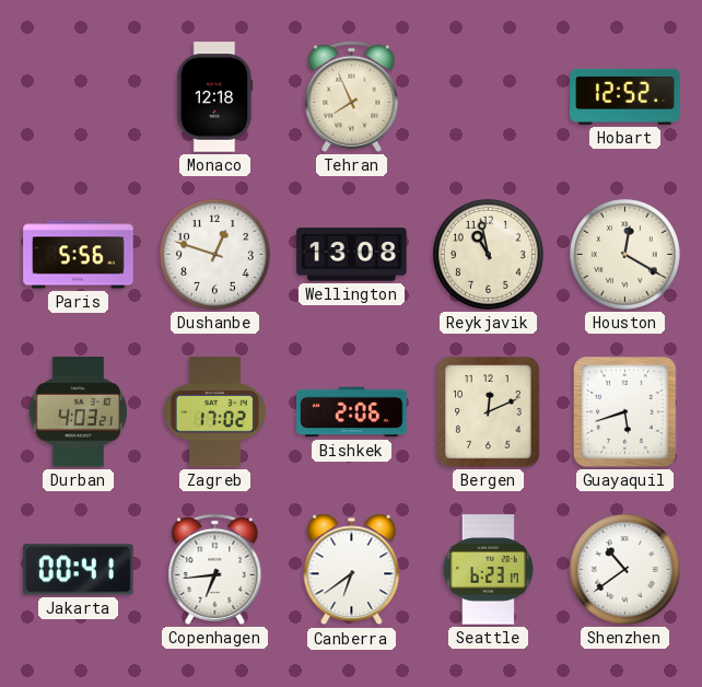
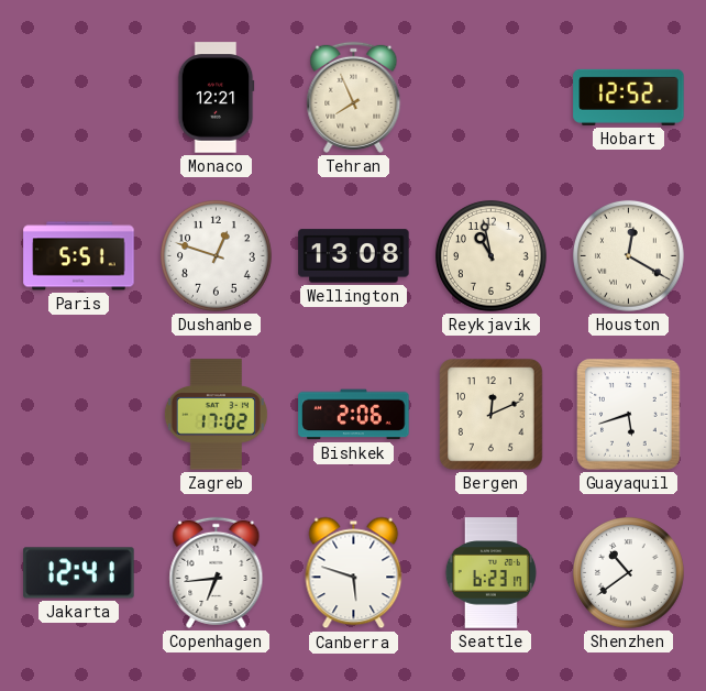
Monaco: 12:18 -> 12:21
Paris: 5:56 -> 5:51
Durban: 4:03 -> none
Jakarta: 00:41 -> 12:41
Canberra: 6:39 -> 5:48
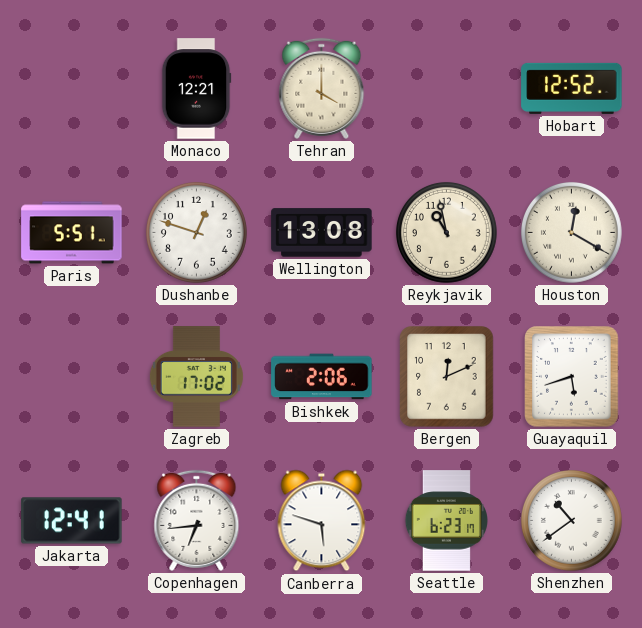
Tehran: 7:56 -> 4:00
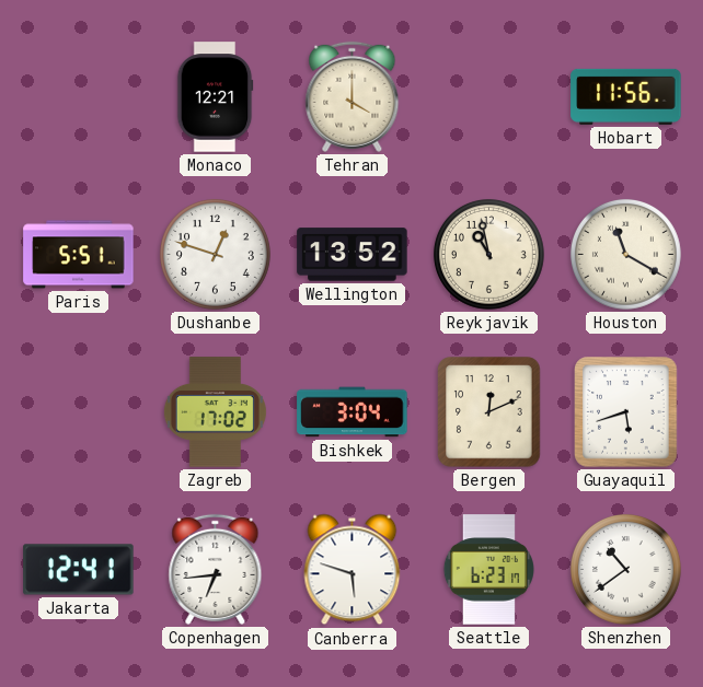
Hobart: 12:52 -> 11:56
Wellington: 13:08 -> 13:52
Houston: 12:20 -> 11:20
Bishkek: 2:06 -> 3:04
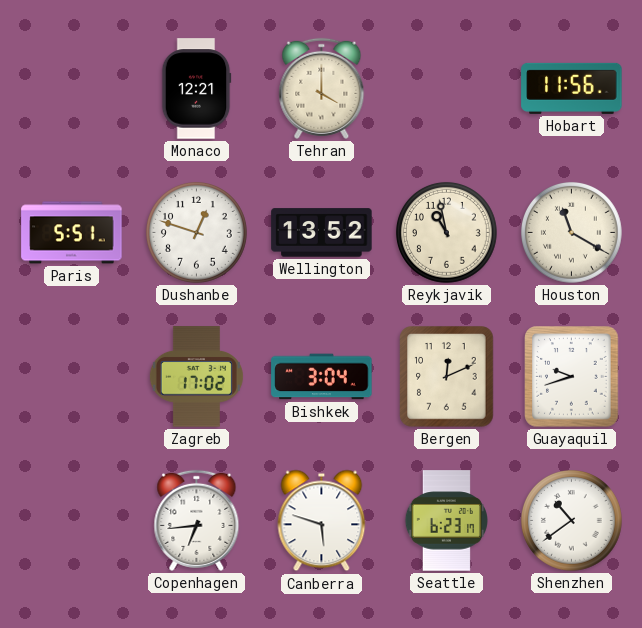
Guayaquil: 5:42 -> 9:42
Jakarta: 12:41 -> none
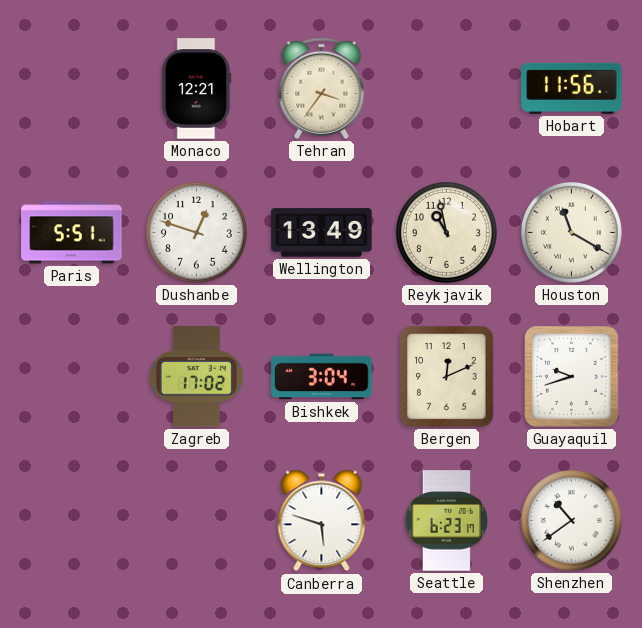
Tehran: 4:00 -> 3:36
Wellington: 13:52 -> 13:49
Copenhagen: 6:44 -> none
